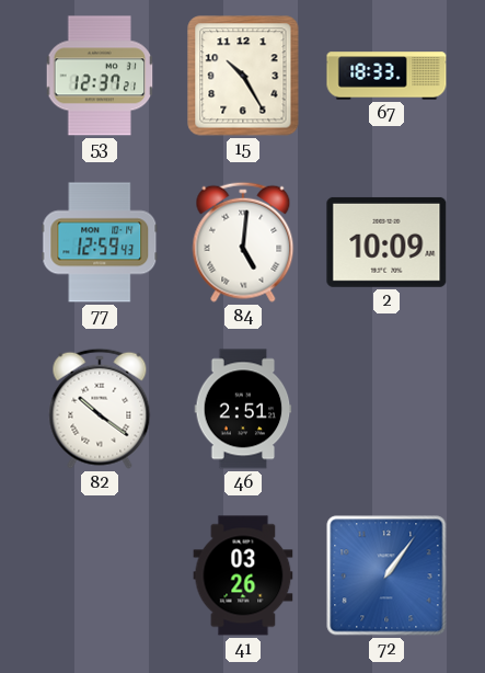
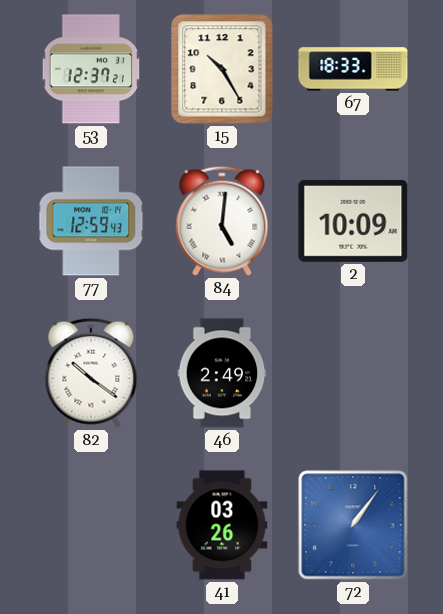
46: 2:51 -> 2:49
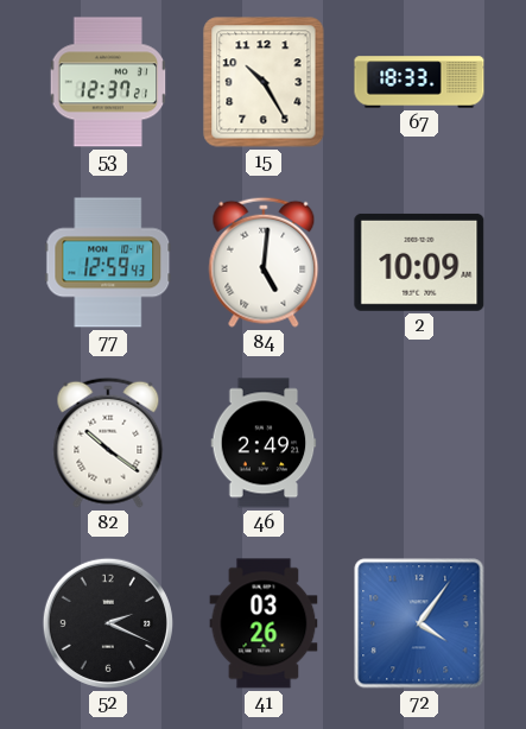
52: none -> 2:19
72: 1:06 -> 4:06
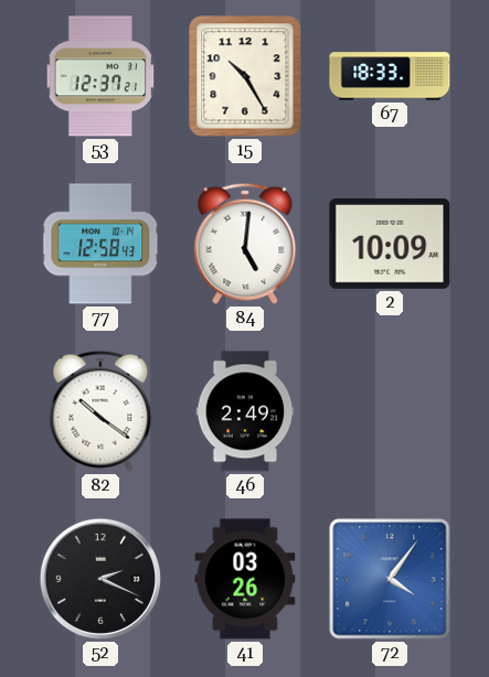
77: 12:59 -> 12:58
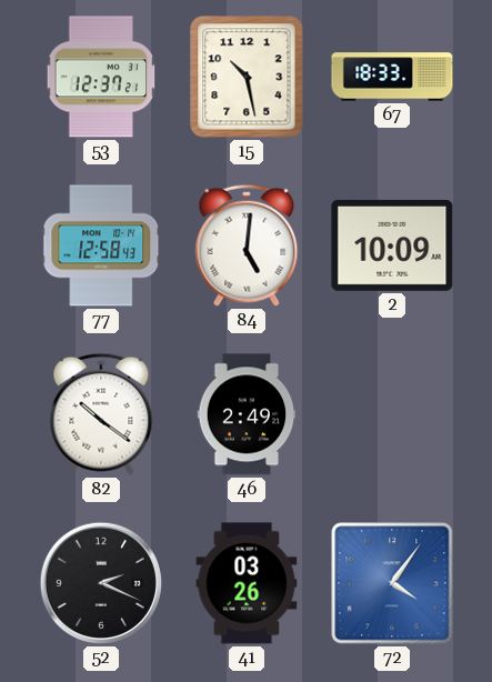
15: 10:25 -> 10:28
